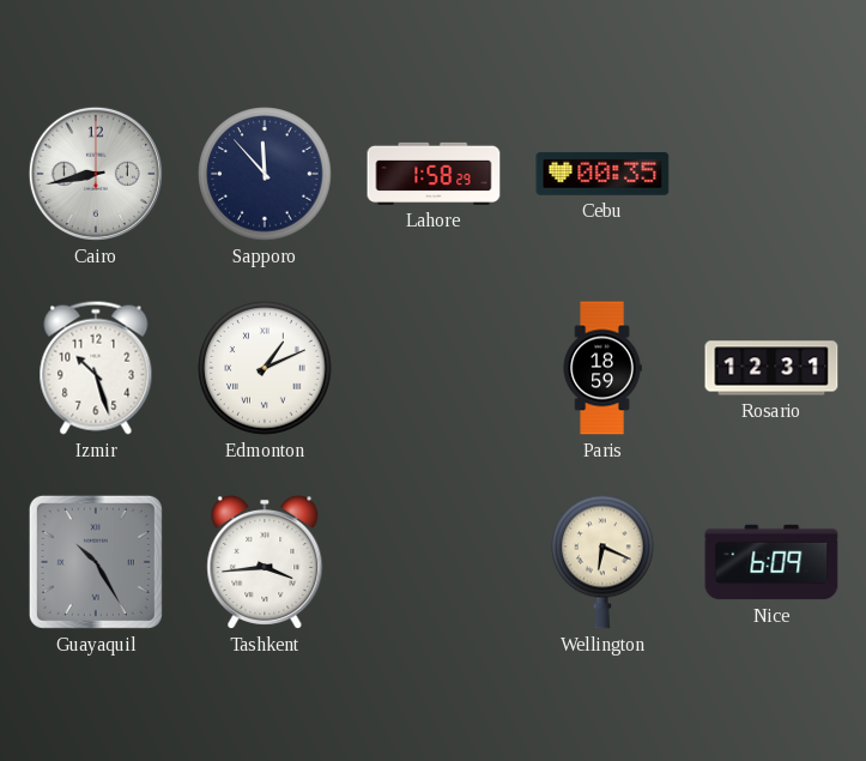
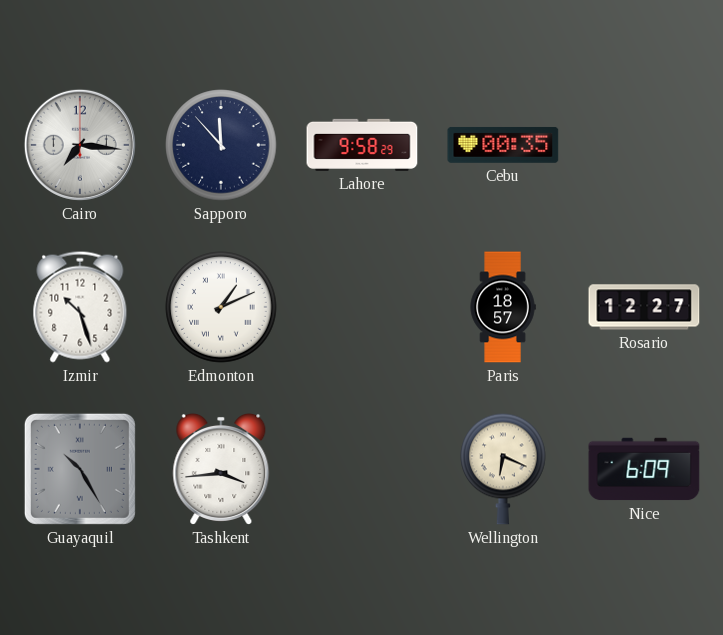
Cairo: 8:43 -> 7:16
Lahore: 1:58 -> 9:58
Paris: 18:59 -> 18:57
Rosario: 12:31 -> 12:27
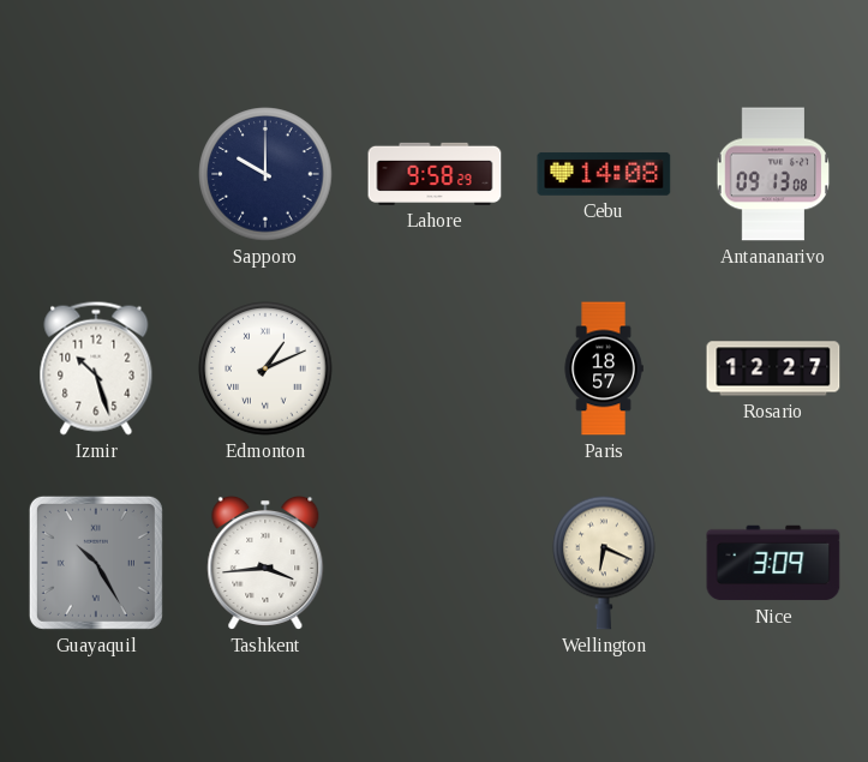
Cairo: 7:16 -> none
Sapporo: 11:53 -> 10:00
Cebu: 00:35 -> 14:08
Antananarivo: none -> 09:13
Nice: 6:09 -> 3:09
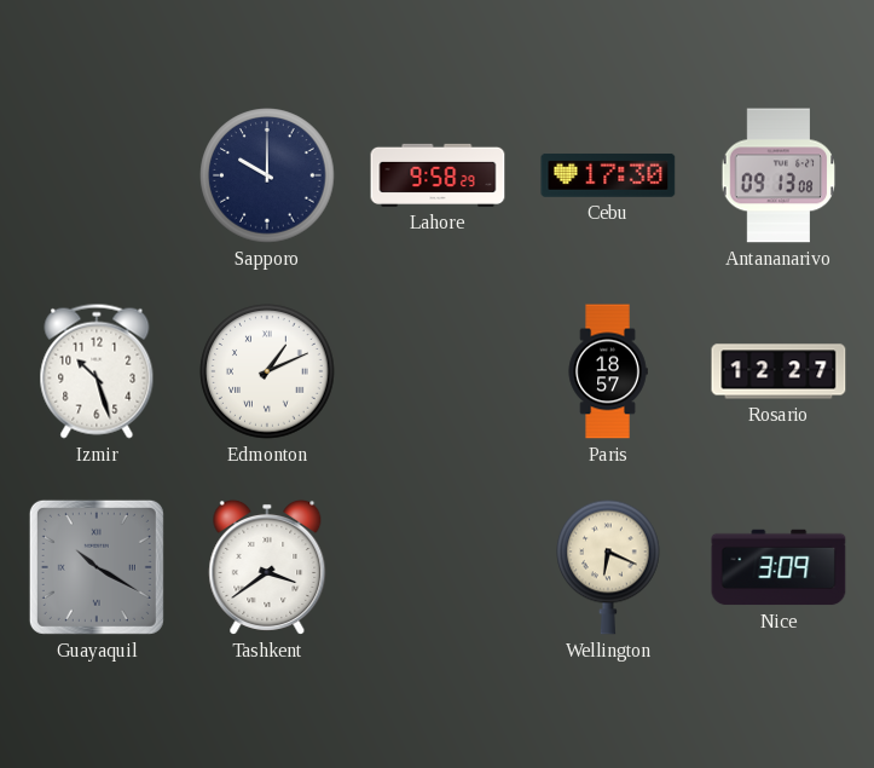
Cebu: 14:08 -> 17:30
Guayaquil: 10:25 -> 10:20
Tashkent: 3:44 -> 3:39
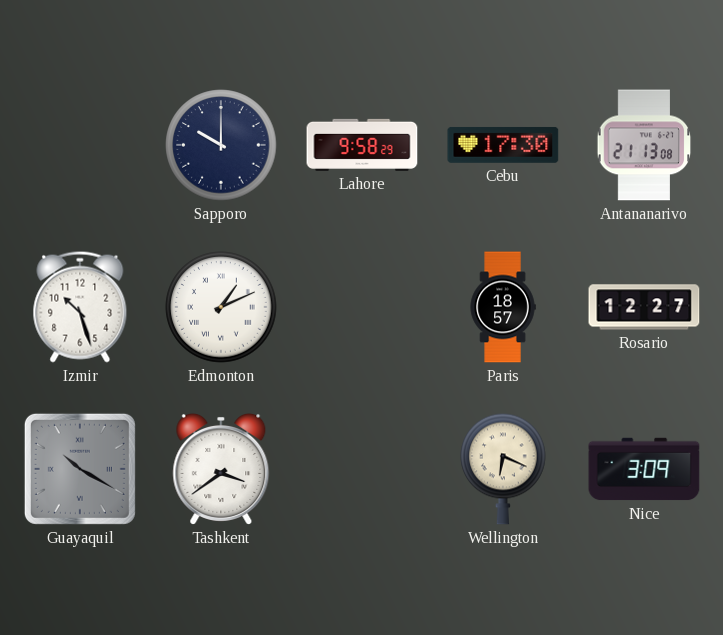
Antananarivo: 09:13 -> 21:13
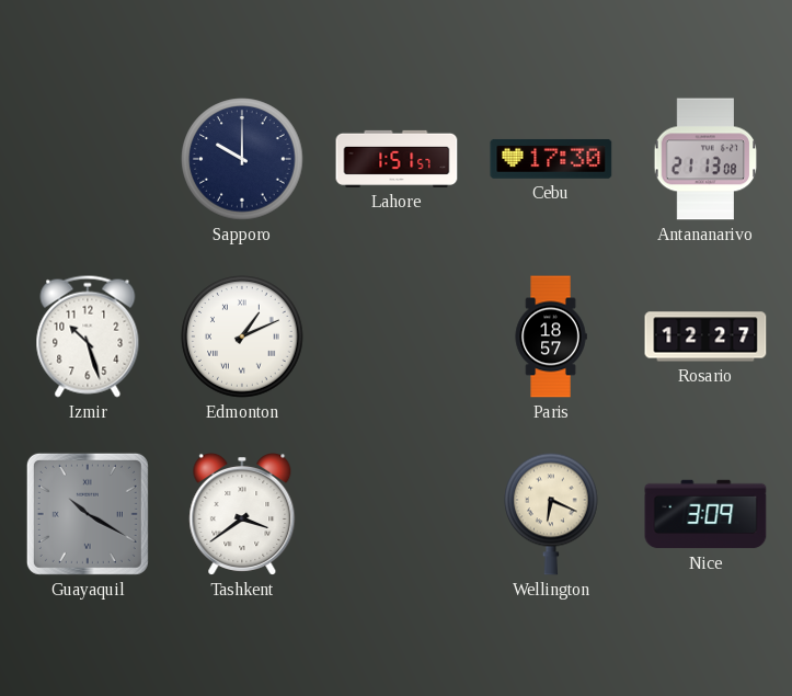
Lahore: 9:58 -> 1:51
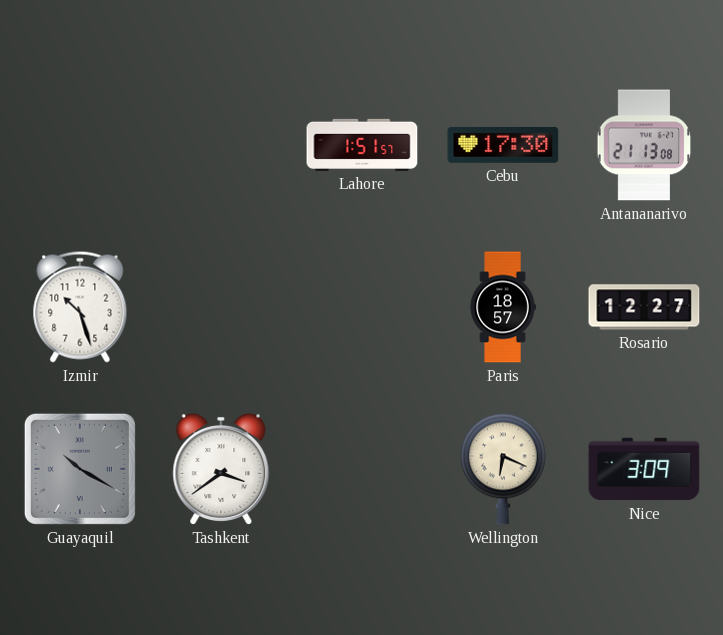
Sapporo: 10:00 -> none
Edmonton: 1:11 -> none
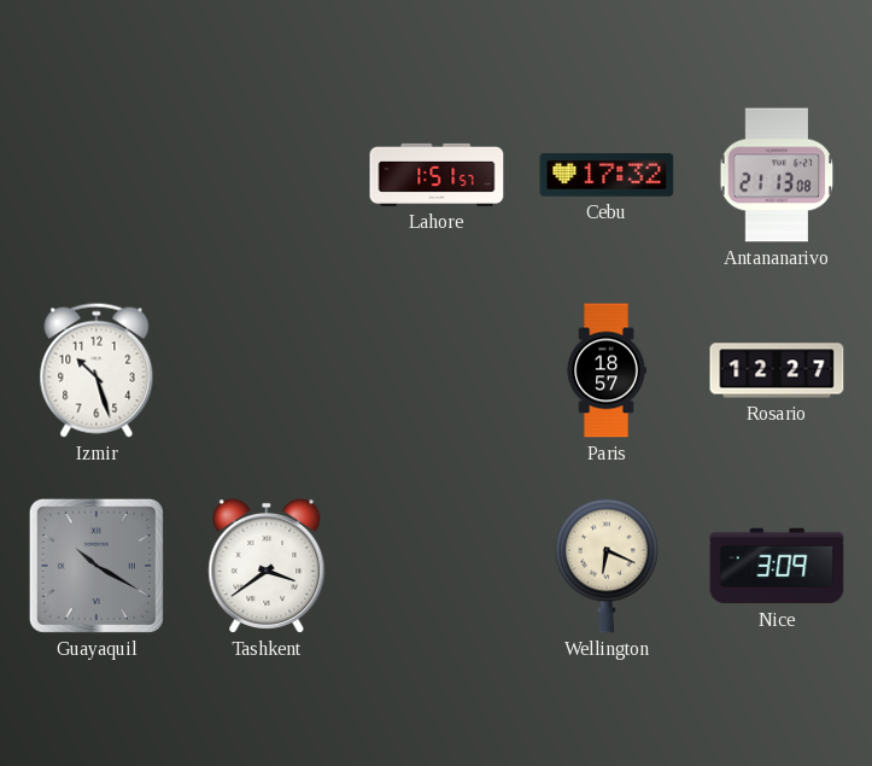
Cebu: 17:30 -> 17:32
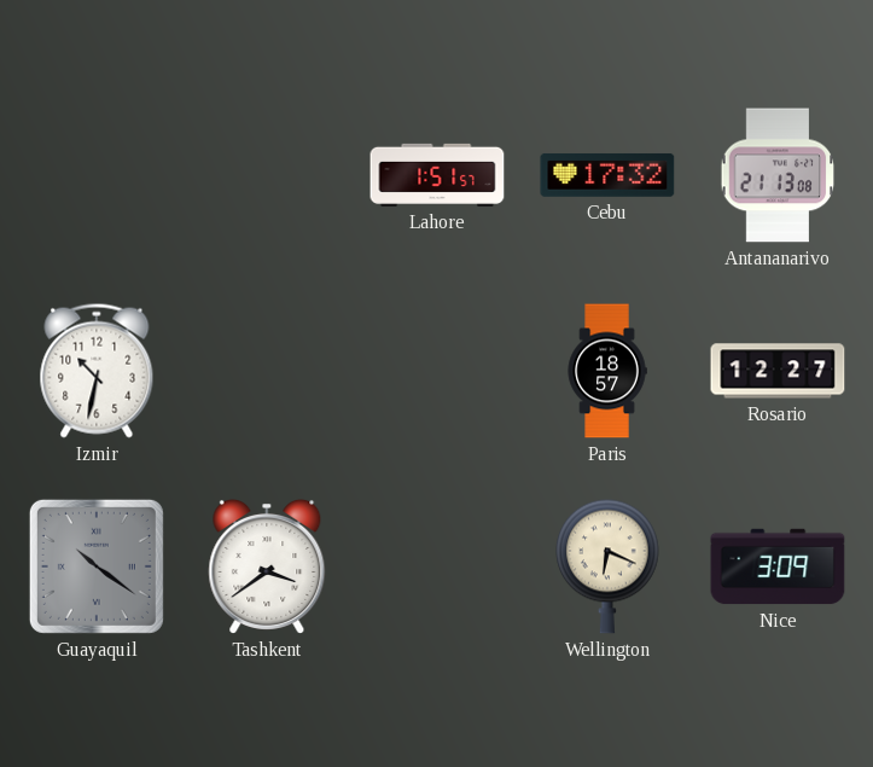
Izmir: 10:27 -> 10:32
Guayaquil: 10:20 -> 10:21
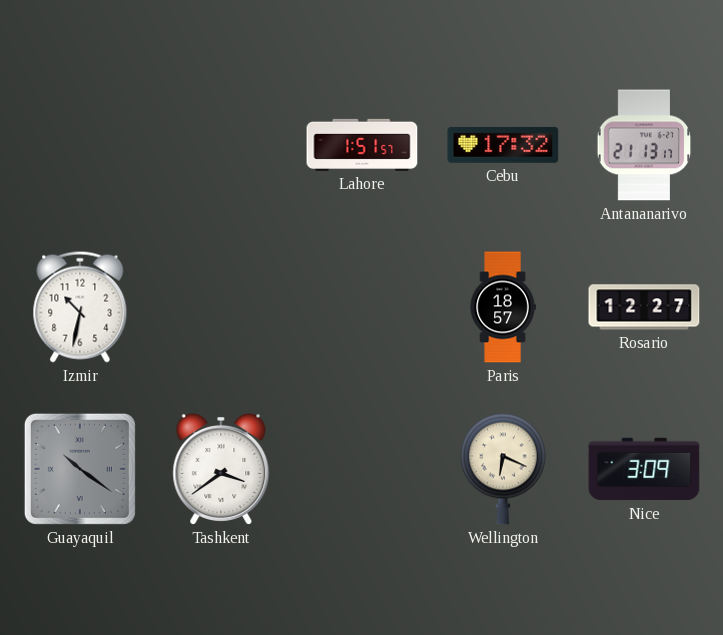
Antananarivo: 21:13:08 -> 21:13:17
